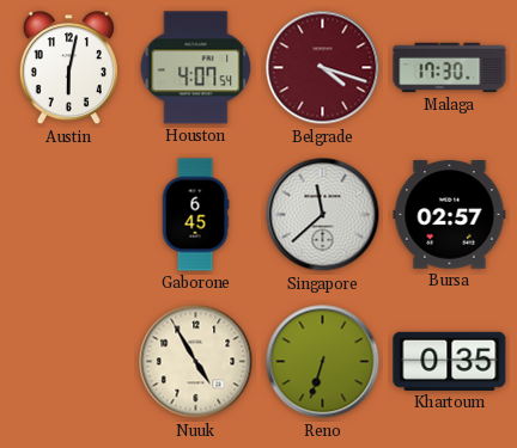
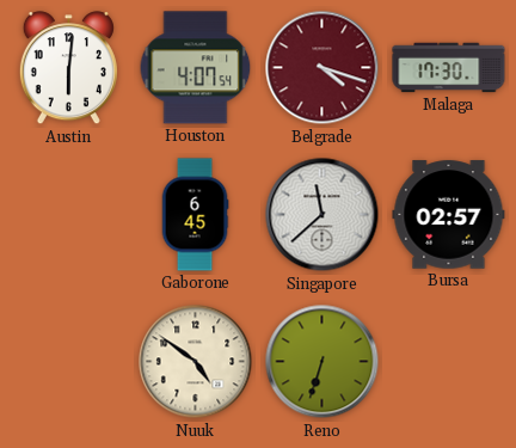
Austin: 6:02 -> 6:01
Nuuk: 4:55 -> 4:51
Khartoum: 0:35 -> none
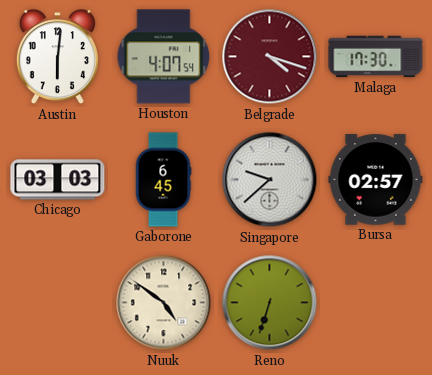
Chicago: none -> 03:03
Singapore: 11:38 -> 9:38
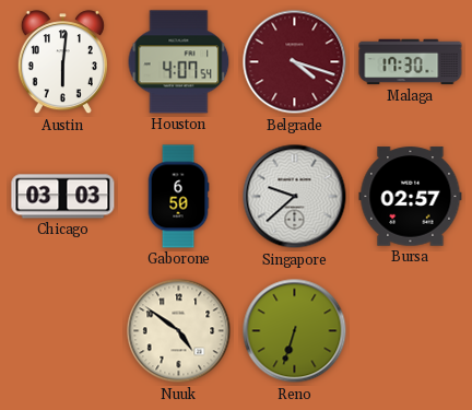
Gaborone: 6:45 -> 6:50
